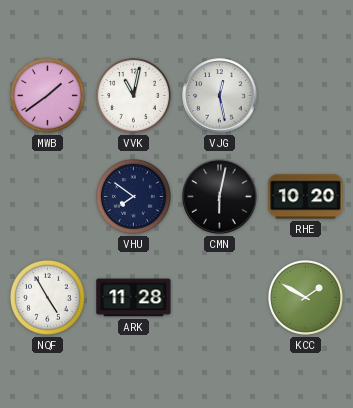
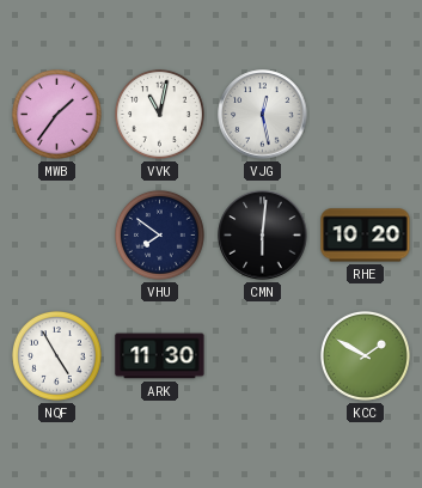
MWB: 1:39 -> 1:36
CMN: 6:02 -> 6:01
ARK: 11:28 -> 11:30
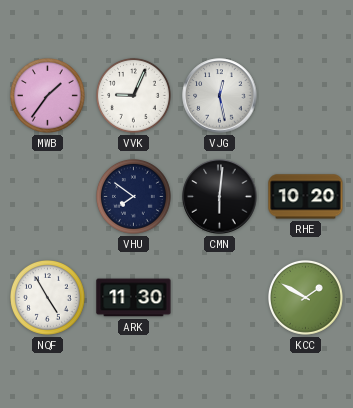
VVK: 11:02 -> 9:04
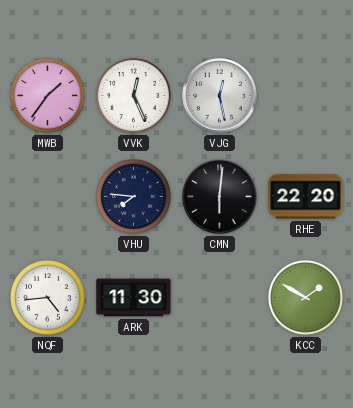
VVK: 9:04 -> 12:26
VHU: 7:51 -> 7:46
RHE: 10:20 -> 22:20
NQF: 4:55 -> 4:44
